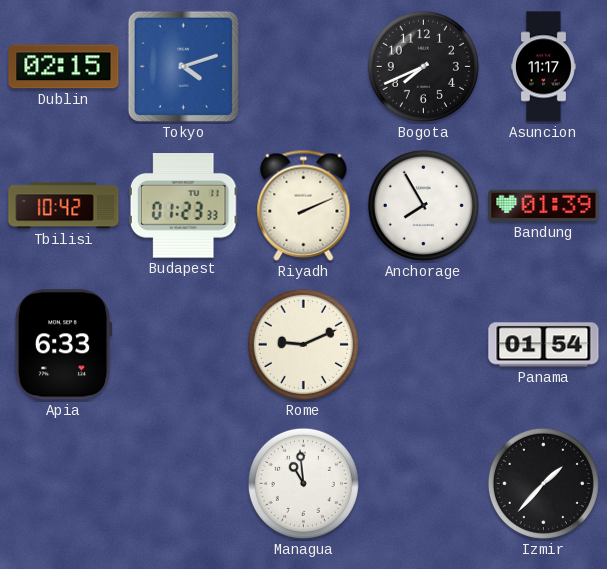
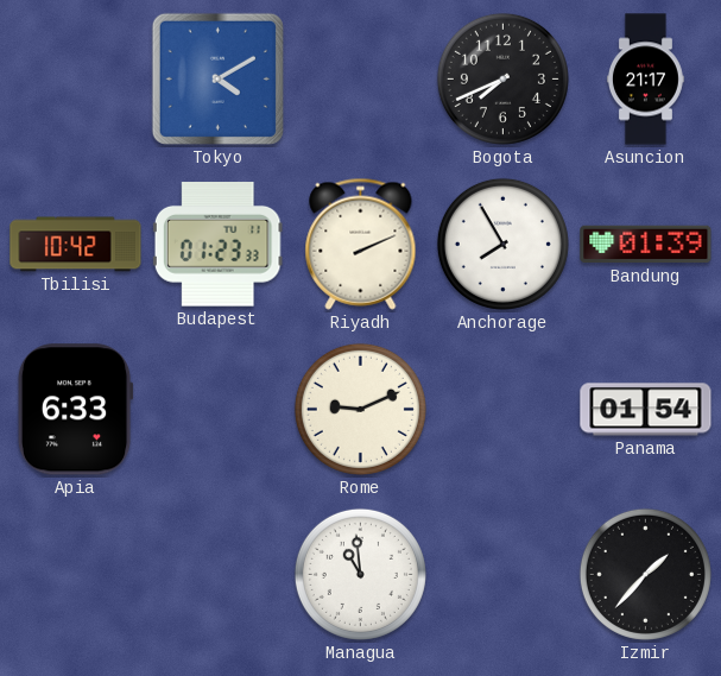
Dublin: 02:15 -> none
Tokyo: 4:12 -> 4:10
Asuncion: 11:17 -> 21:17
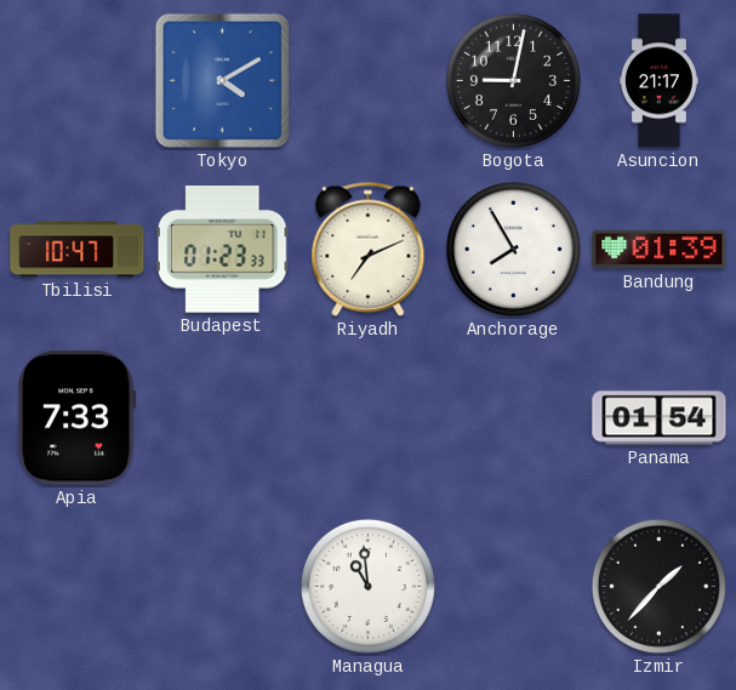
Bogota: 7:41 -> 9:02
Tbilisi: 10:42 -> 10:47
Riyadh: 2:11 -> 7:11
Apia: 6:33 -> 7:33
Rome: 9:11 -> none
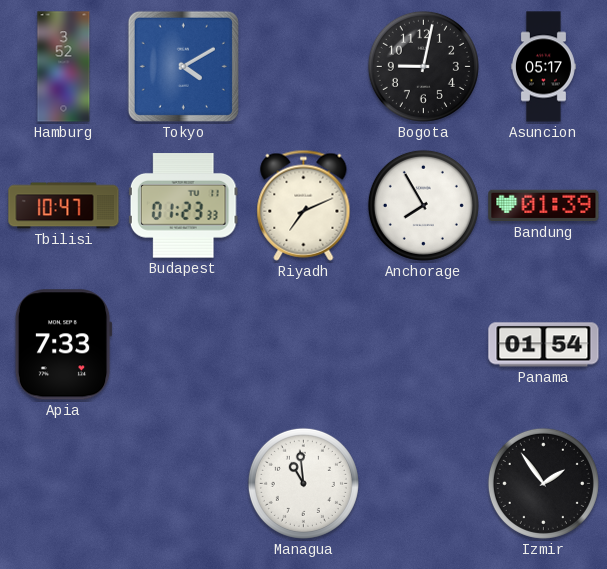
Hamburg: none -> 3:52
Asuncion: 21:17 -> 05:17
Izmir: 1:37 -> 1:54
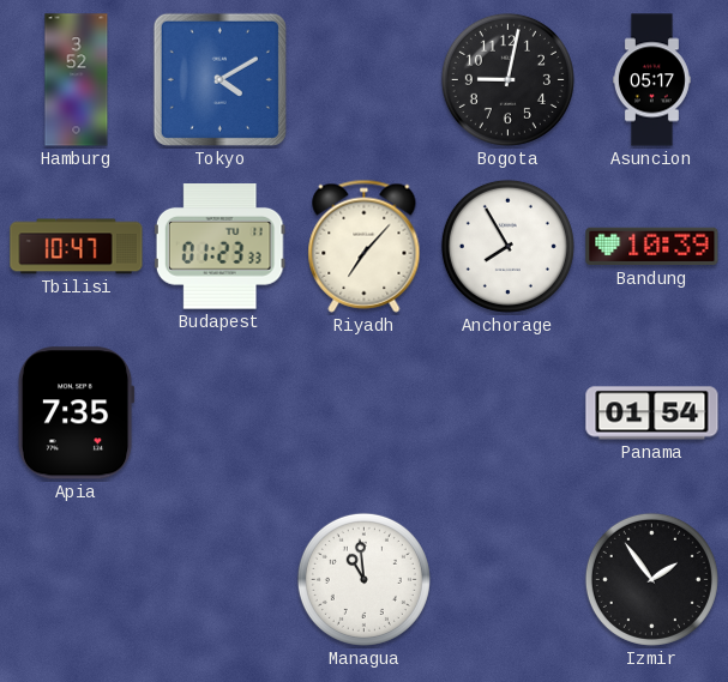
Riyadh: 7:11 -> 7:07
Bandung: 01:39 -> 10:39
Apia: 7:33 -> 7:35
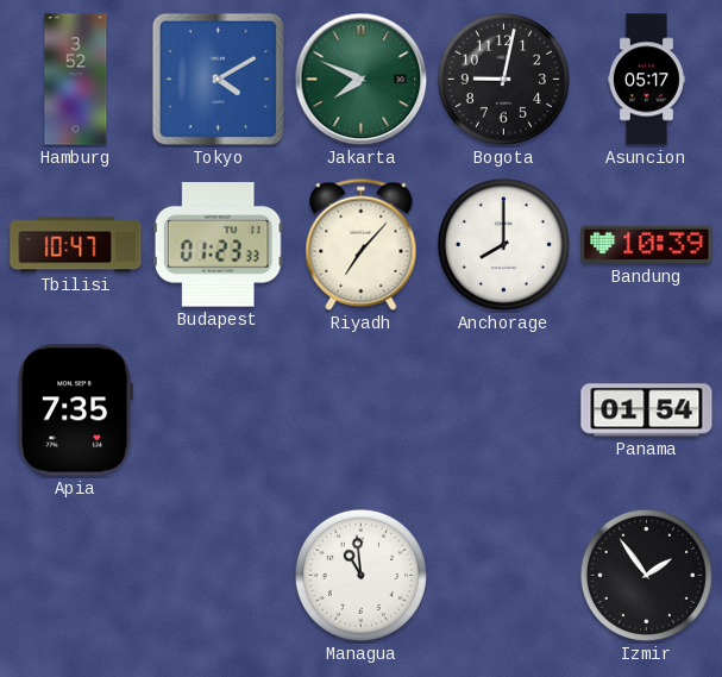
Jakarta: none -> 7:49
Anchorage: 7:55 -> 8:00
